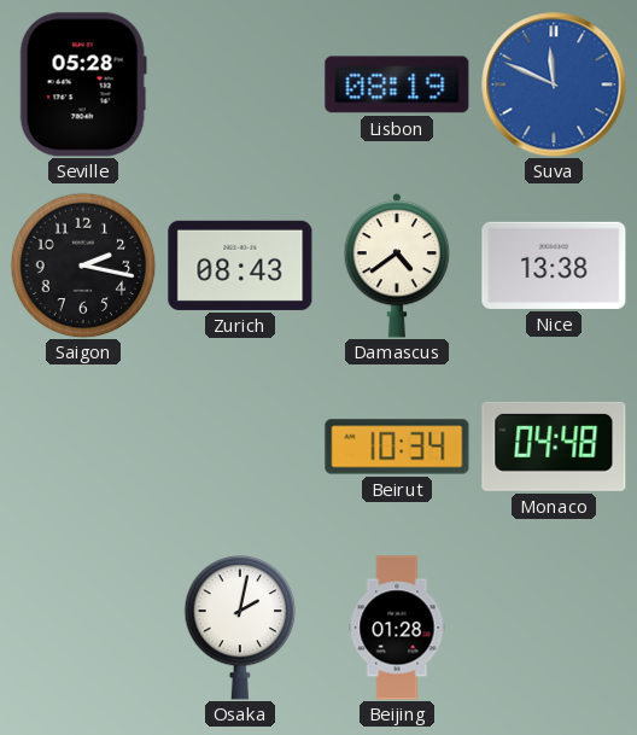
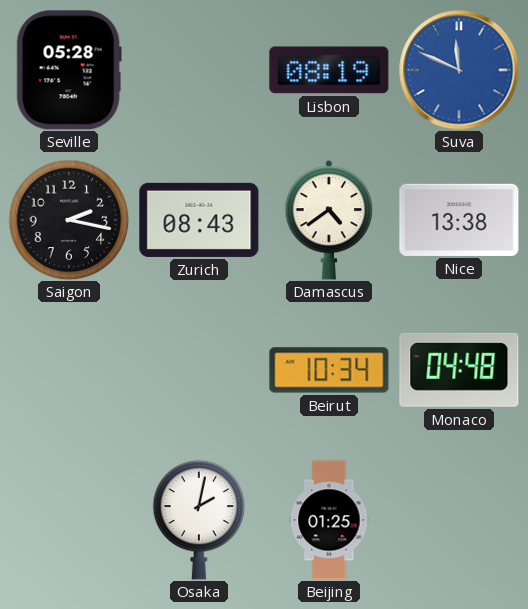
Beijing: 01:28 -> 01:25
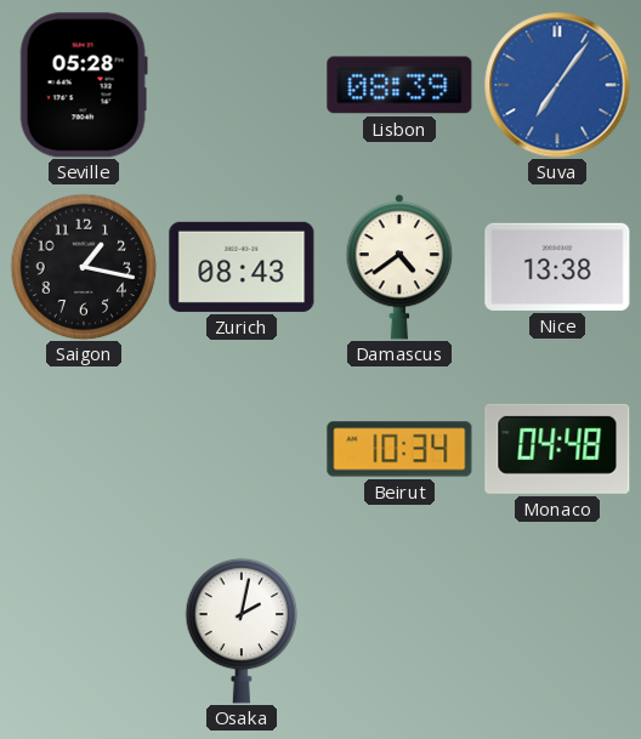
Lisbon: 08:19 -> 08:39
Suva: 11:49 -> 7:06
Saigon: 2:17 -> 1:17
Beijing: 01:25 -> none
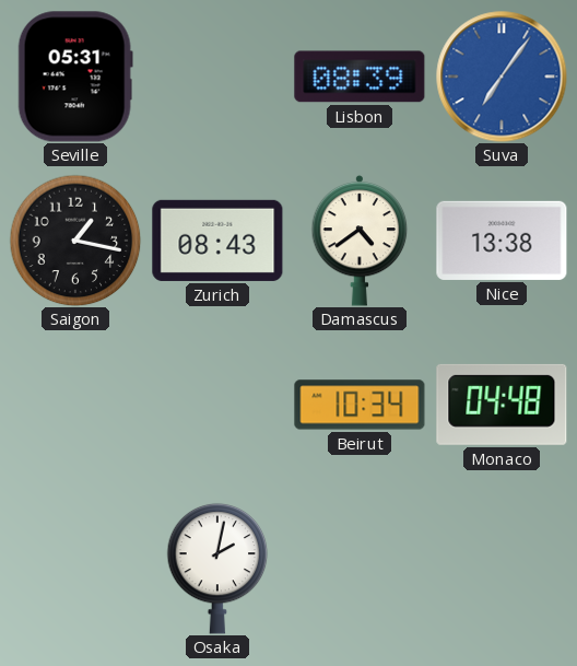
Seville: 05:28 -> 05:31
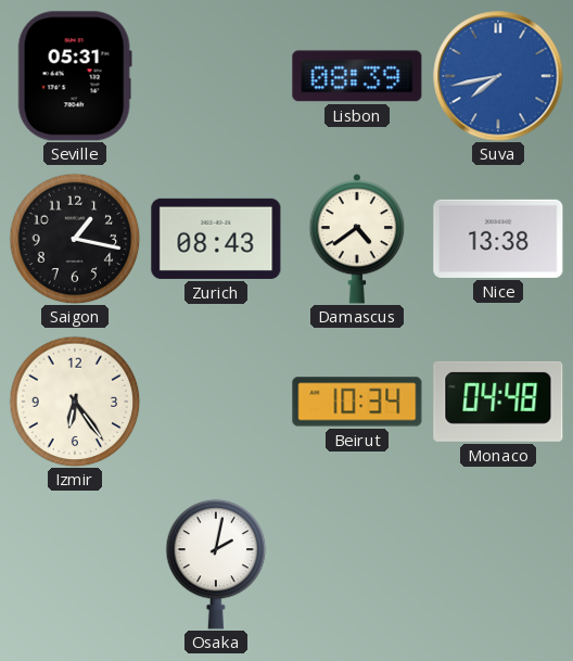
Suva: 7:06 -> 7:43
Izmir: none -> 6:24
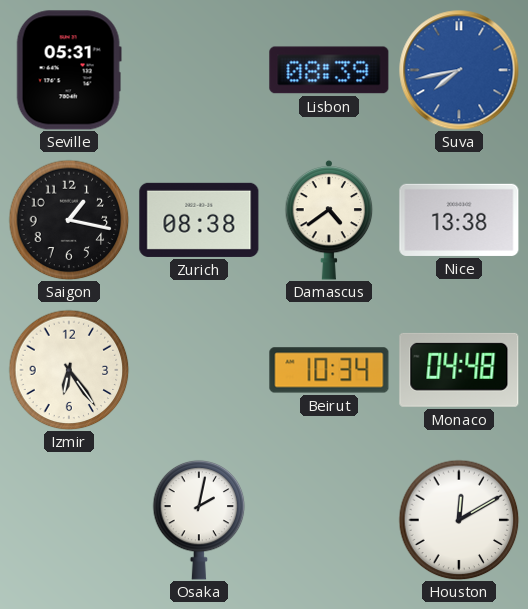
Zurich: 08:43 -> 08:38
Houston: none -> 12:10
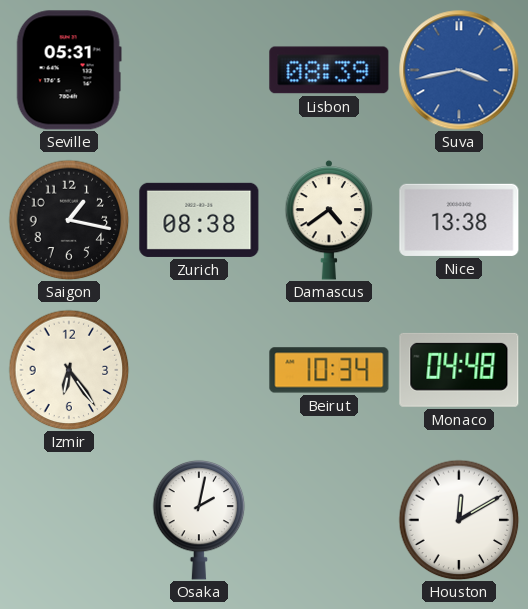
Suva: 7:43 -> 3:43
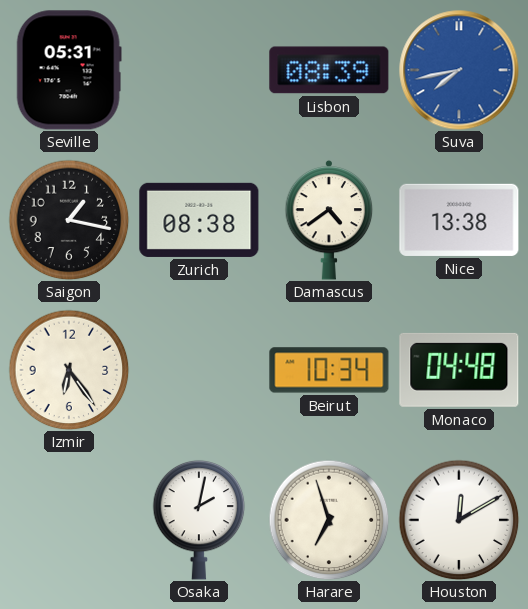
Suva: 3:43 -> 7:43
Harare: none -> 6:57
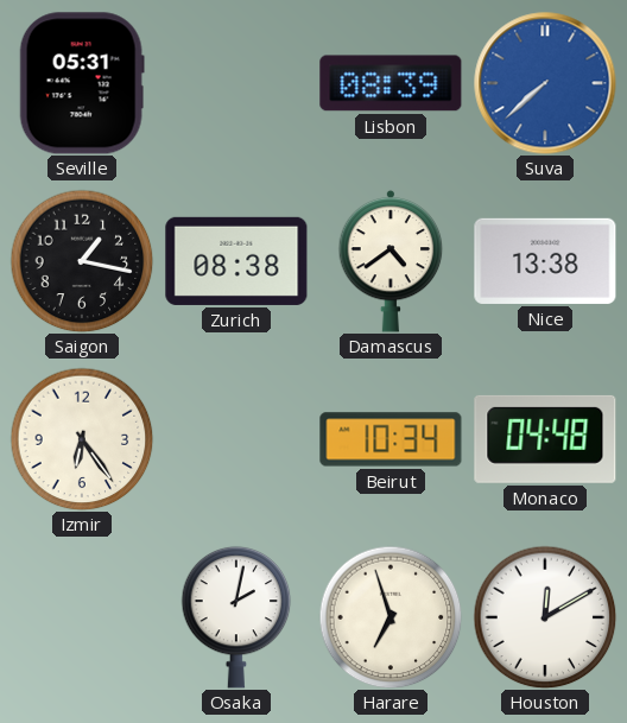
Suva: 7:43 -> 7:38
